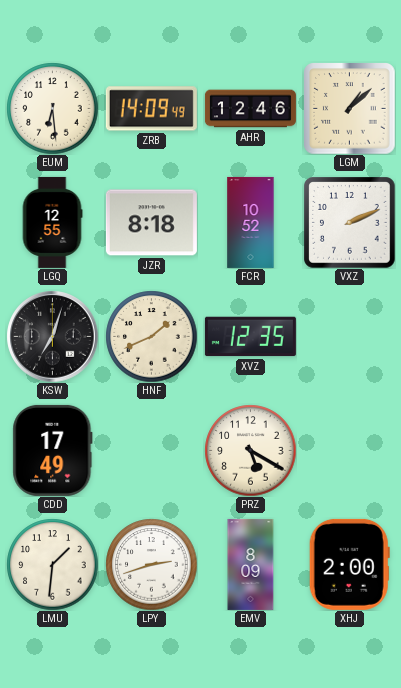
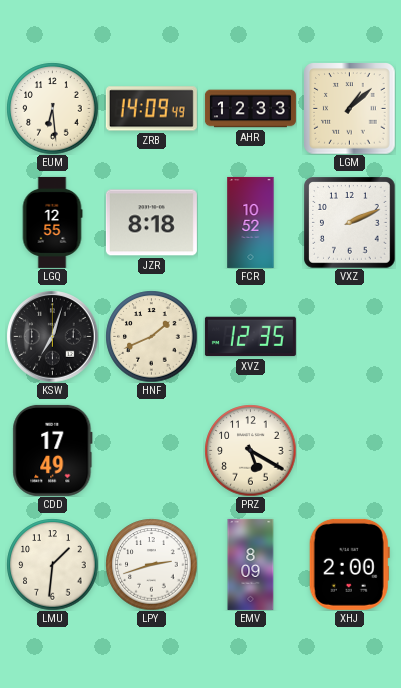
AHR: 12:46 -> 12:33
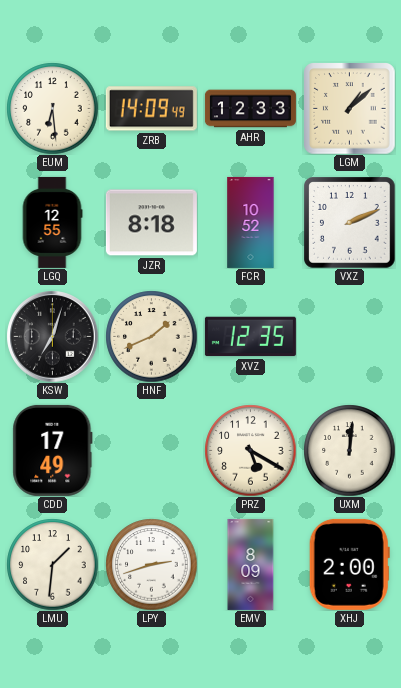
UXM: none -> 12:01
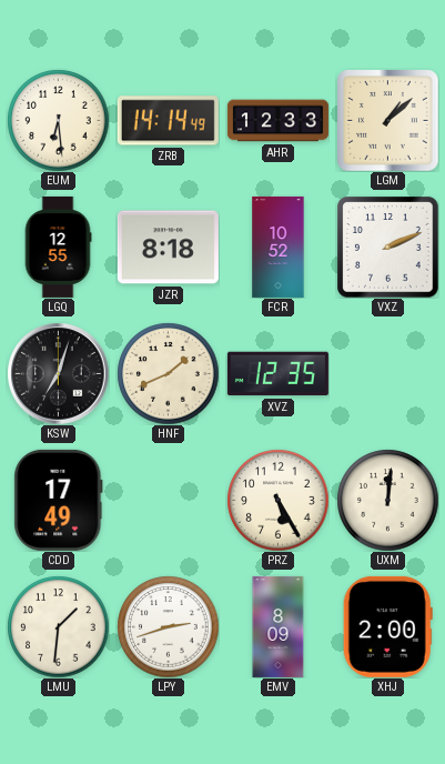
ZRB: 14:09 -> 14:14
PRZ: 5:20 -> 5:25
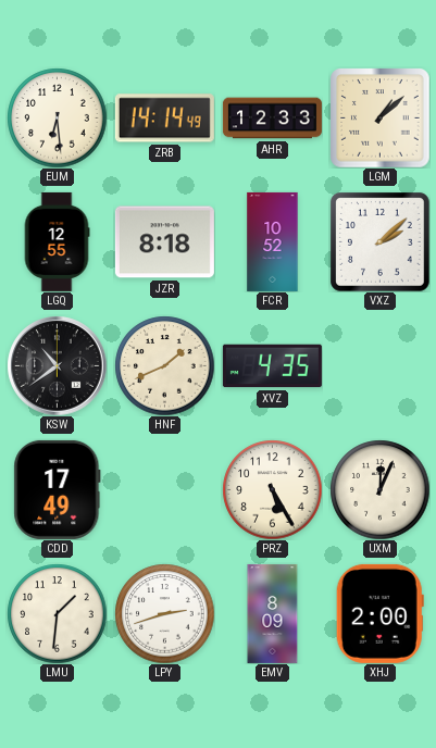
VXZ: 2:11 -> 2:08
KSW: 7:03 -> 10:39
XVZ: 12:35 -> 4:35
UXM: 12:01 -> 12:04
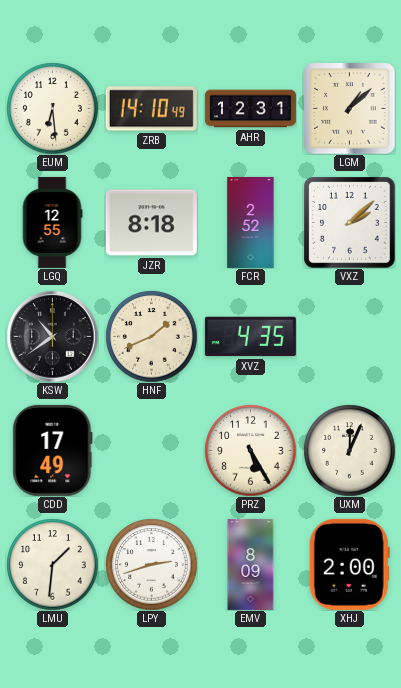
ZRB: 14:14 -> 14:10
AHR: 12:33 -> 12:31
FCR: 10:52 -> 2:52
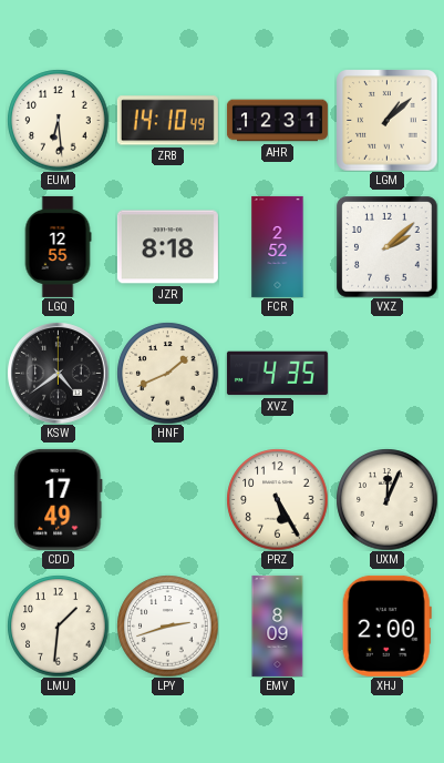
KSW: 10:39 -> 4:39
